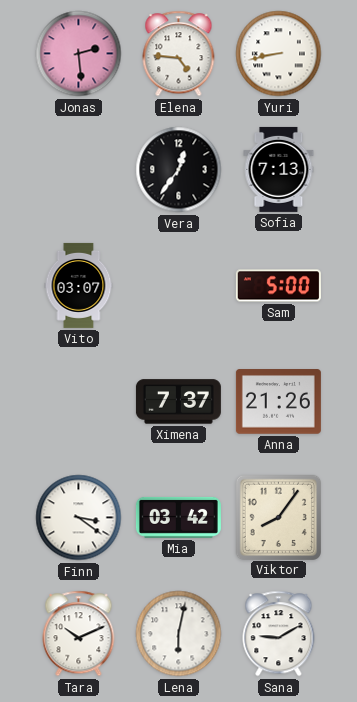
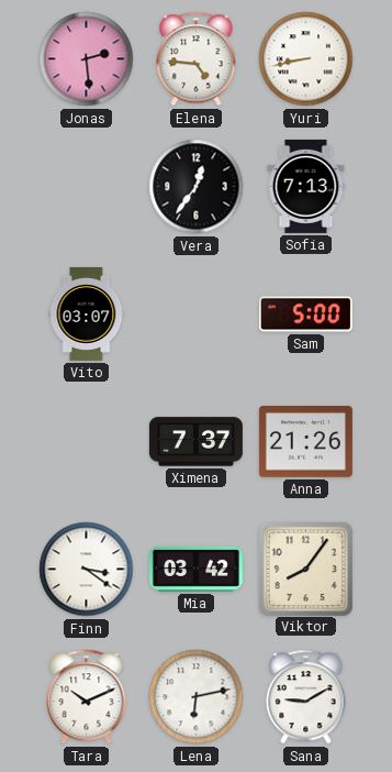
Lena: 6:02 -> 6:13
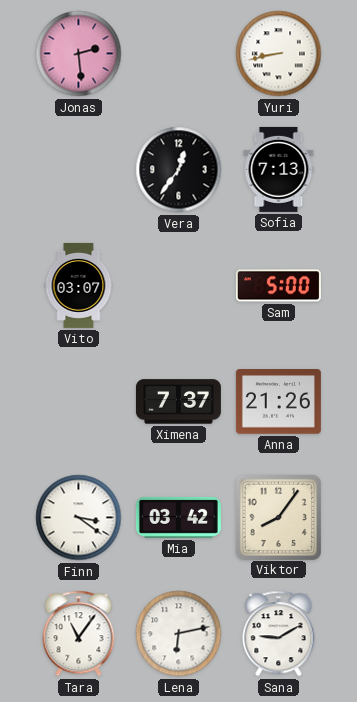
Elena: 4:46 -> none
Tara: 10:11 -> 11:06
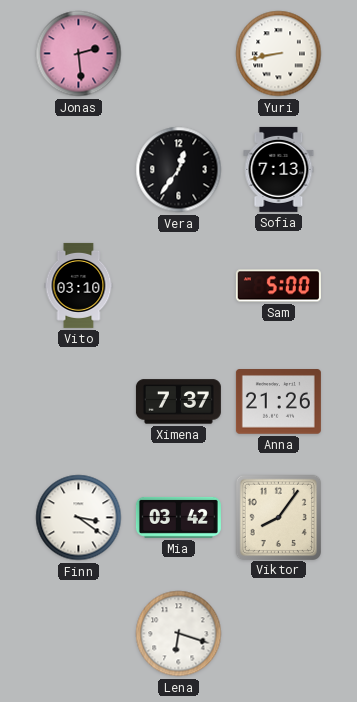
Vito: 03:07 -> 03:10
Tara: 11:06 -> none
Lena: 6:13 -> 6:18
Sana: 9:10 -> none
